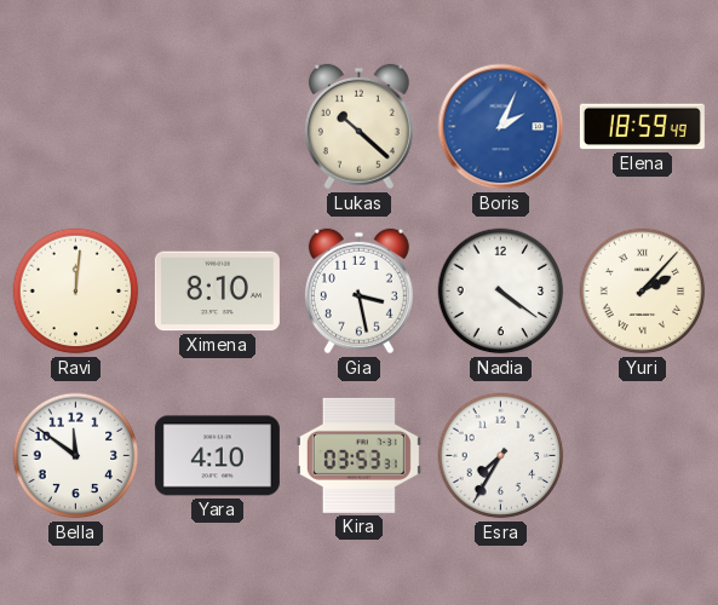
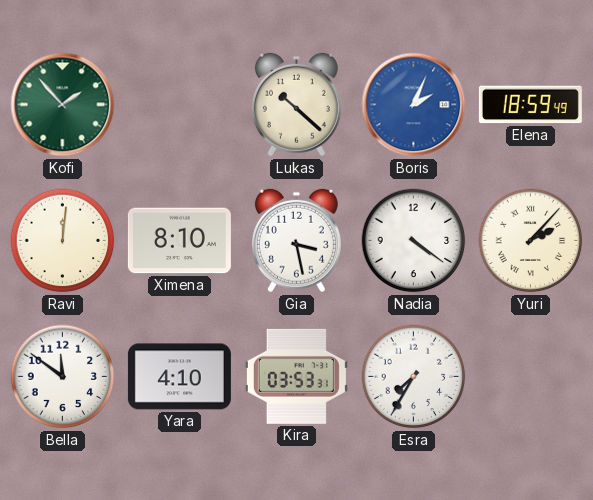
Kofi: none -> 1:53
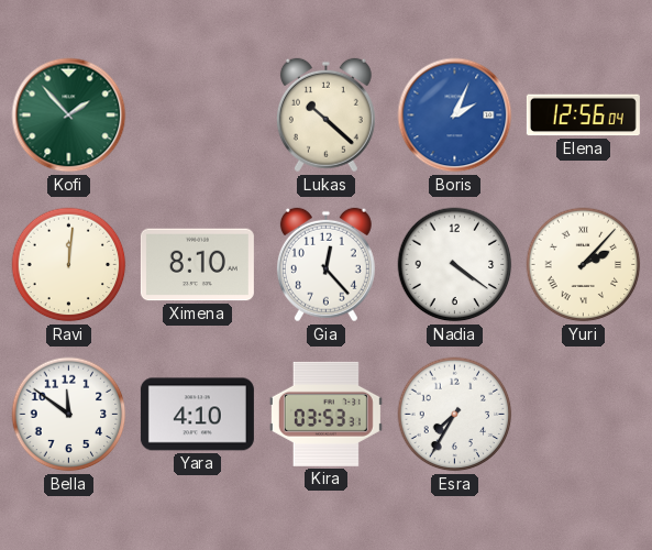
Elena: 18:59 -> 12:56
Gia: 3:28 -> 12:23
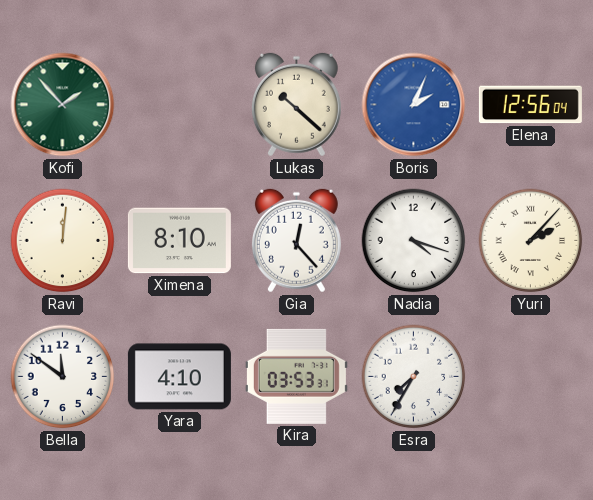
Nadia: 4:21 -> 4:18
